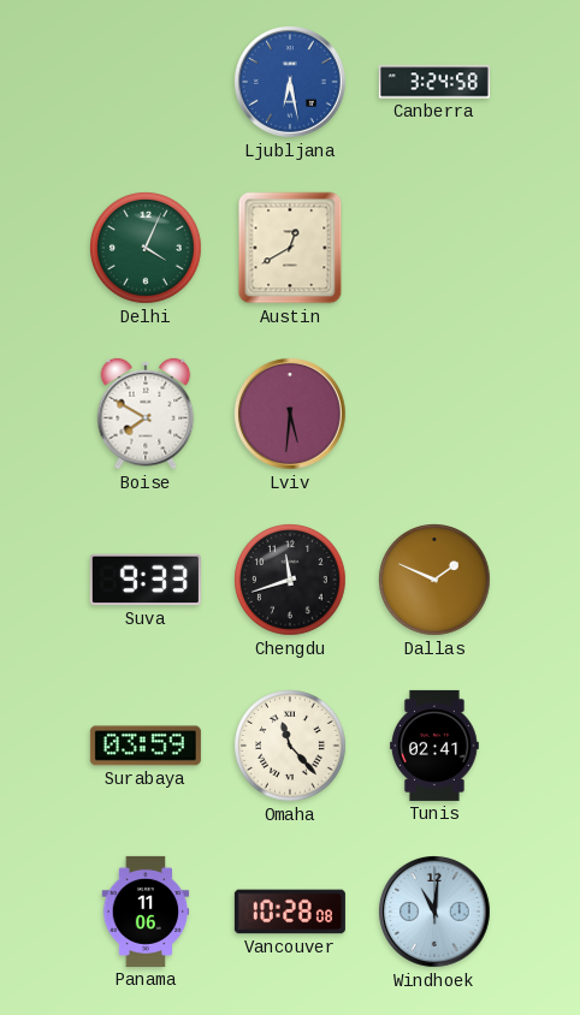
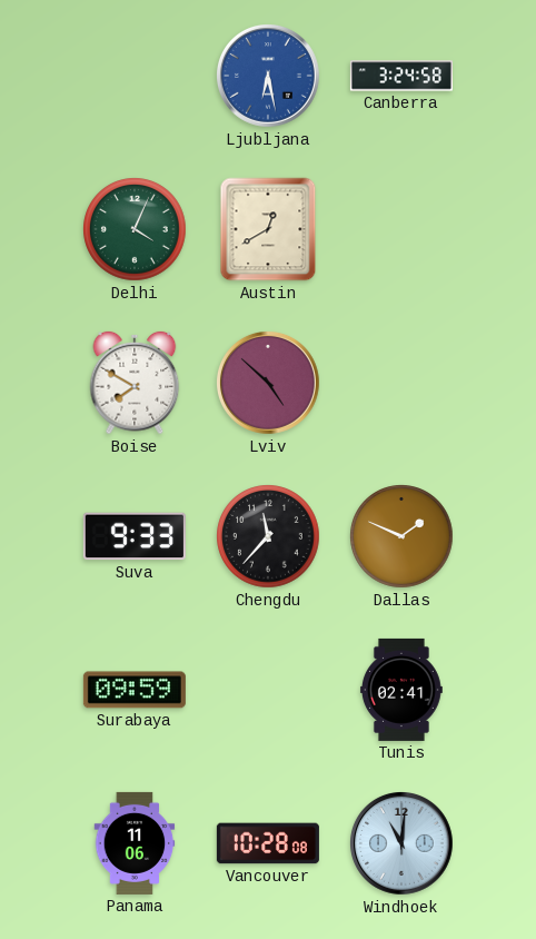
Lviv: 5:31 -> 4:52
Chengdu: 11:42 -> 11:37
Surabaya: 03:59 -> 09:59
Omaha: 11:23 -> none
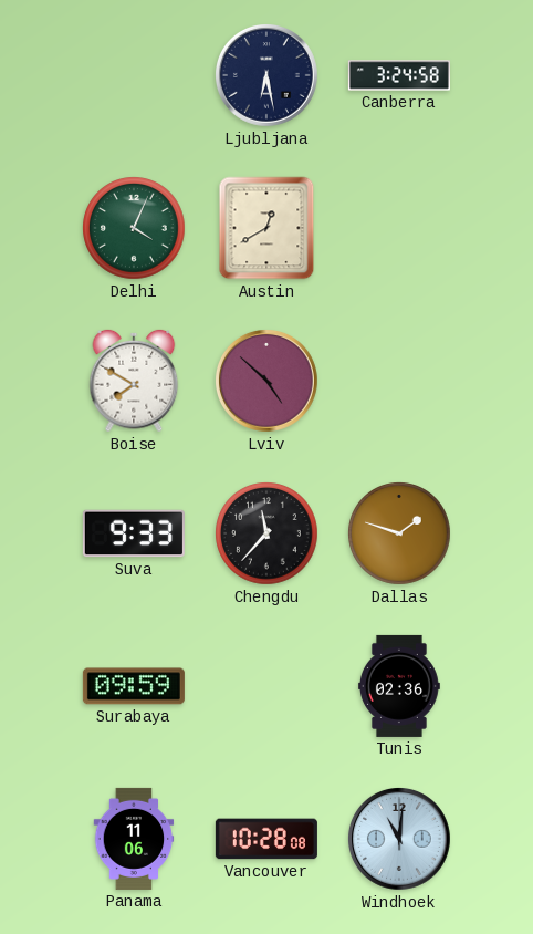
Ljubljana dial: blue -> navy
Dallas: 1:49 -> 1:48
Tunis: 02:41 -> 02:36
